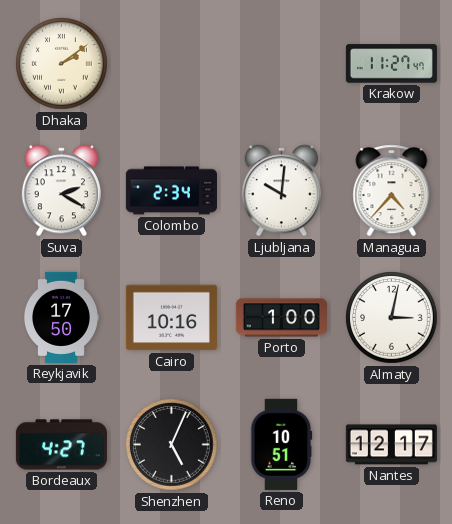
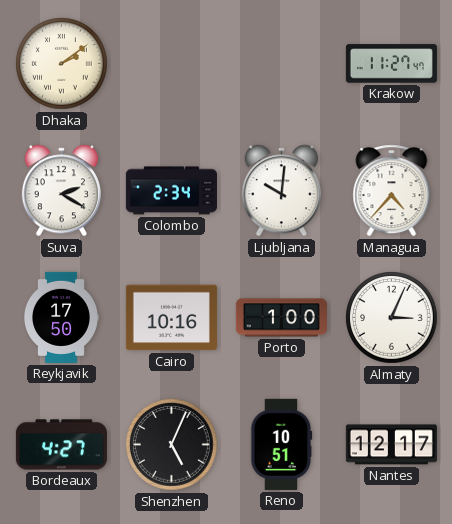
Almaty: 3:02 -> 3:04
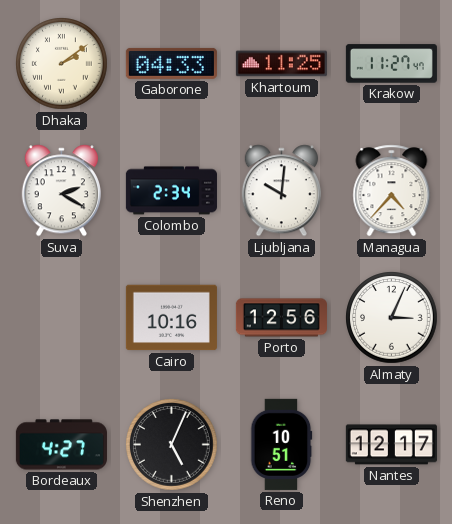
Gaborone: none -> 04:33
Khartoum: none -> 11:25
Reykjavik: 17:50 -> none
Porto: 1:00 -> 12:56
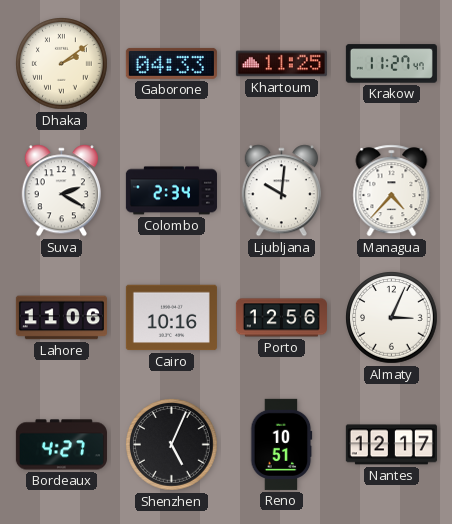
Lahore: none -> 11:06
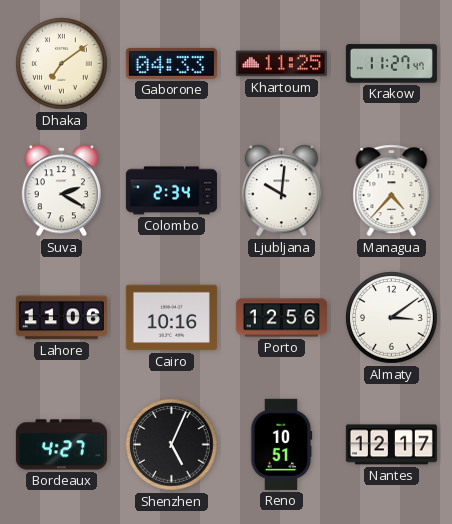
Dhaka: 2:09 -> 7:09
Almaty: 3:04 -> 3:09
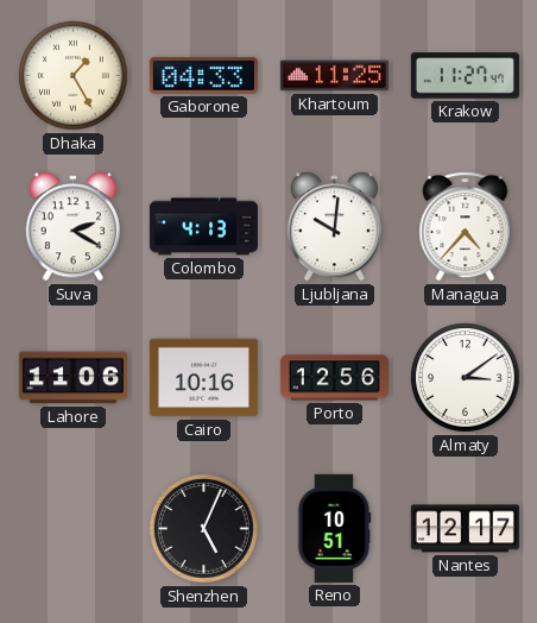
Dhaka: 7:09 -> 1:25
Colombo: 2:34 -> 4:13
Bordeaux: 4:27 -> none
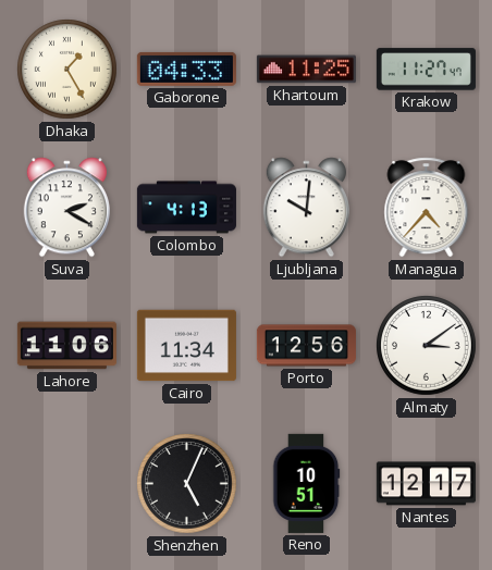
Cairo: 10:16 -> 11:34
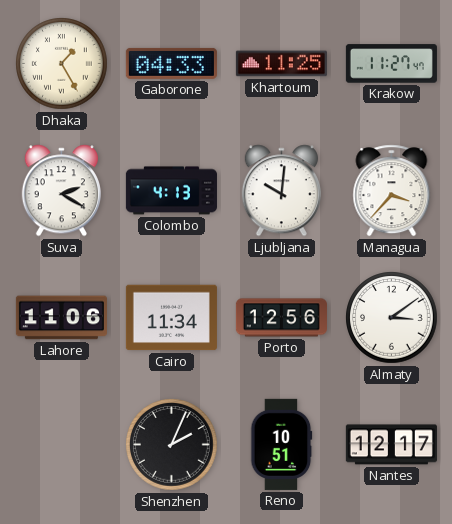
Managua: 4:37 -> 3:37
Shenzhen: 5:04 -> 2:04
